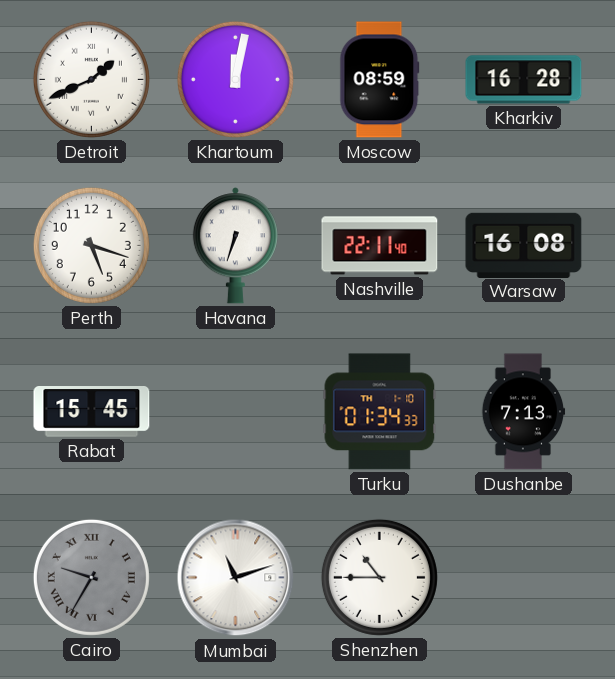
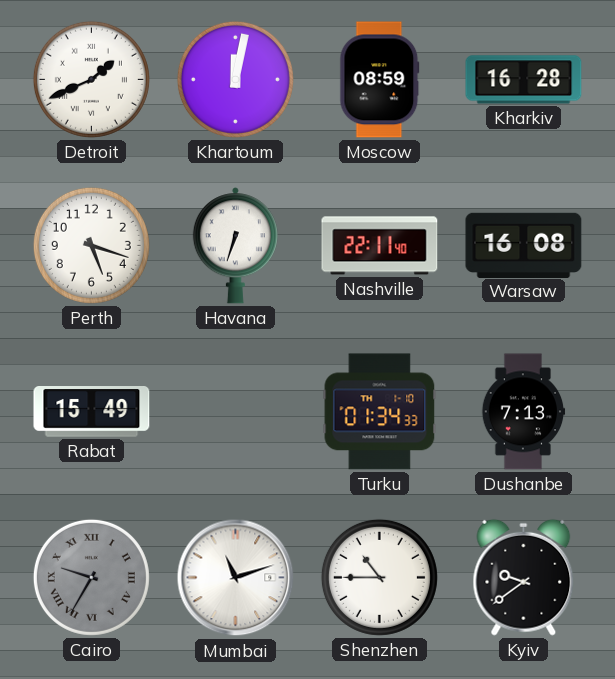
Rabat: 15:45 -> 15:49
Kyiv: none -> 9:39
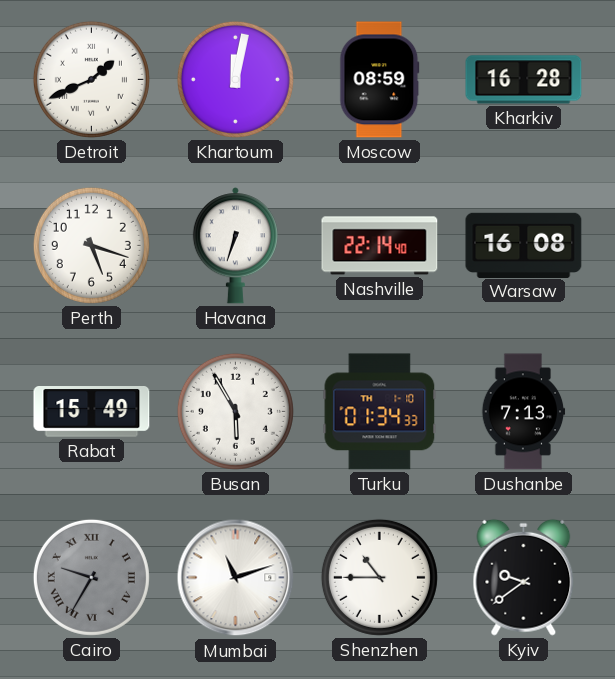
Nashville: 22:11 -> 22:14
Busan: none -> 5:55
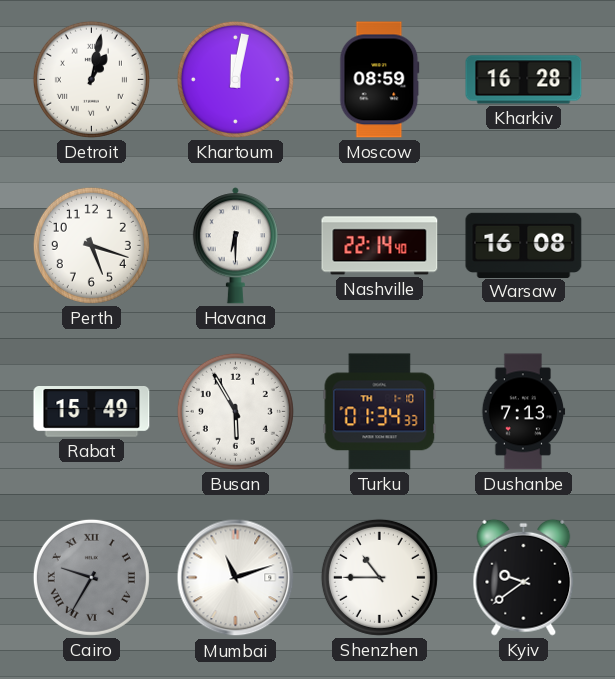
Detroit: 1:41 -> 1:02
Havana: 6:33 -> 6:30
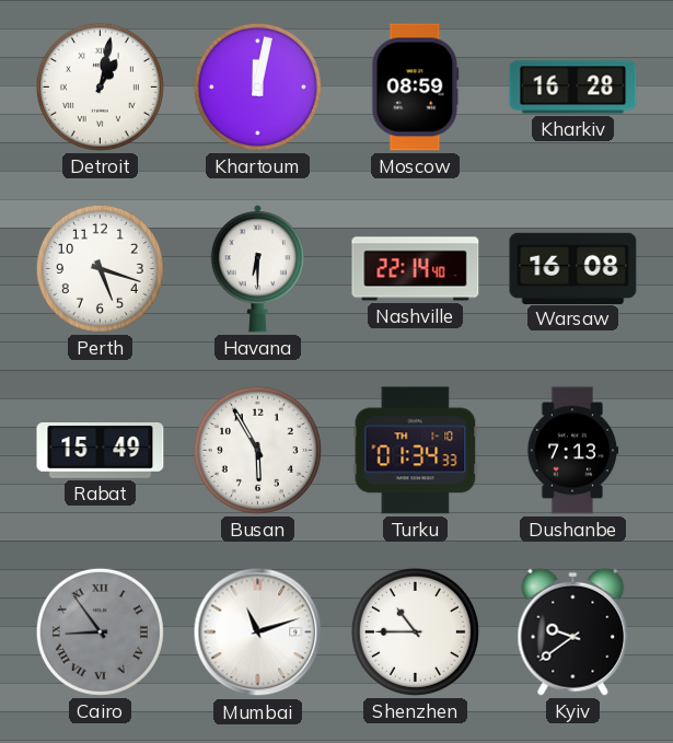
Cairo: 9:35 -> 8:54
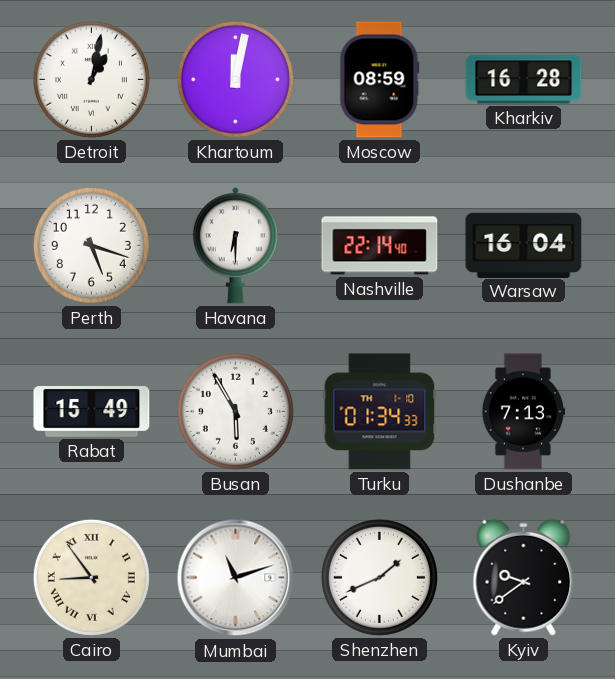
Warsaw: 16:08 -> 16:04
Cairo dial: grey -> cream
Shenzhen: 10:45 -> 1:41
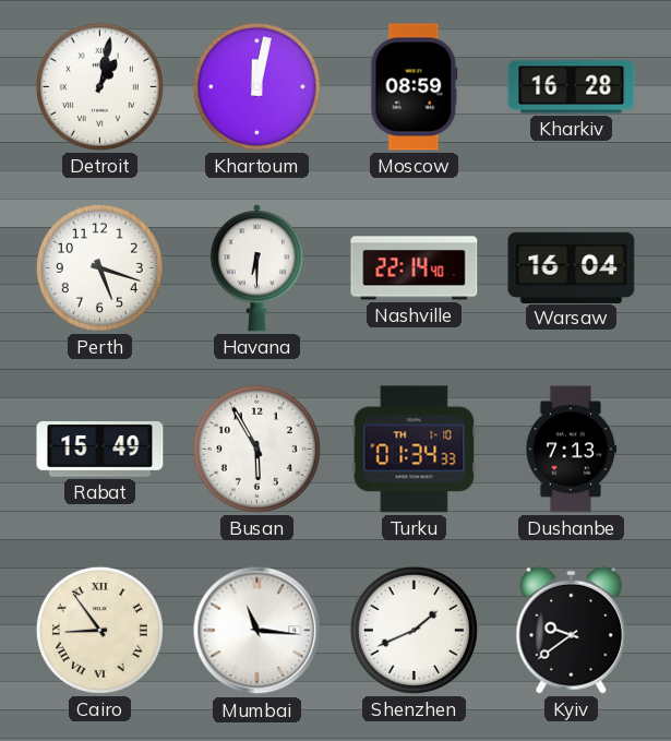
Mumbai: 11:12 -> 11:16
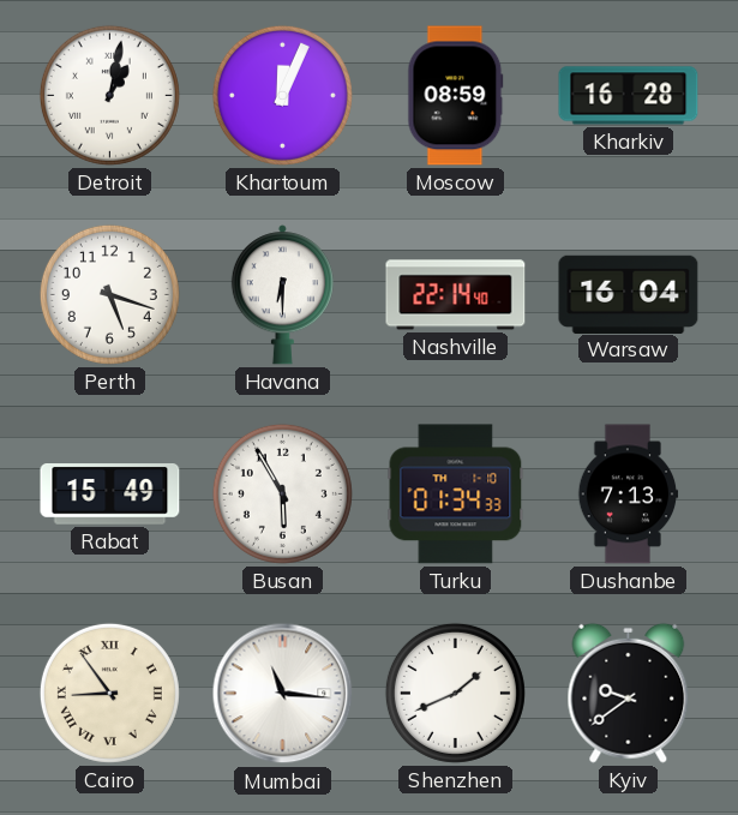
Khartoum: 12:02 -> 12:04
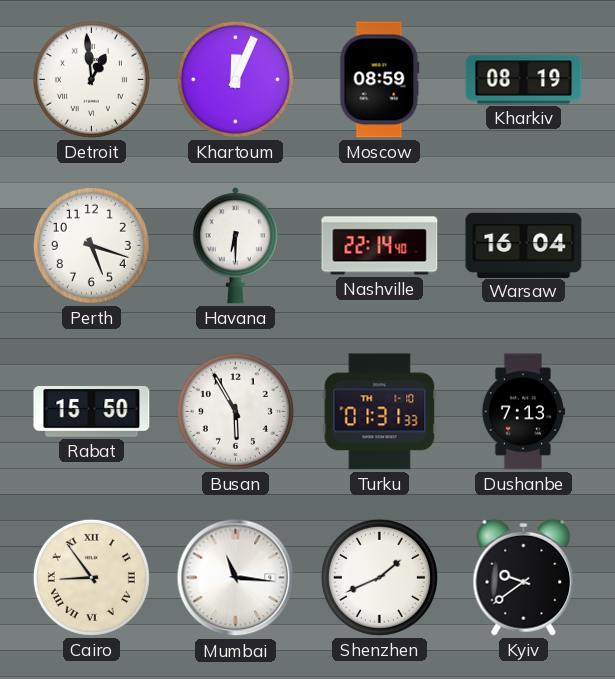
Detroit: 1:02 -> 12:59
Kharkiv: 16:28 -> 08:19
Rabat: 15:49 -> 15:50
Turku: 01:34 -> 01:31
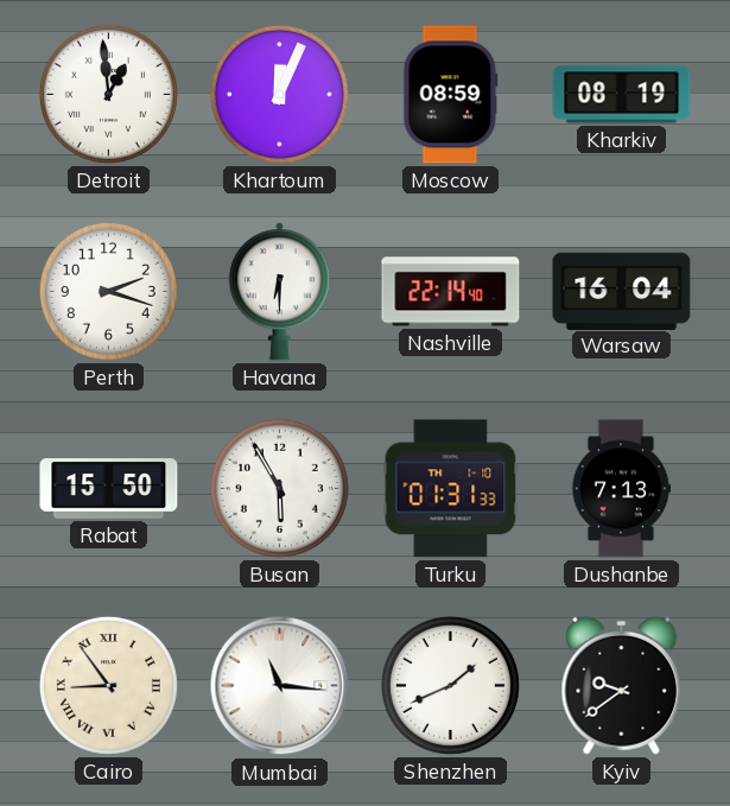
Perth: 5:18 -> 2:18
